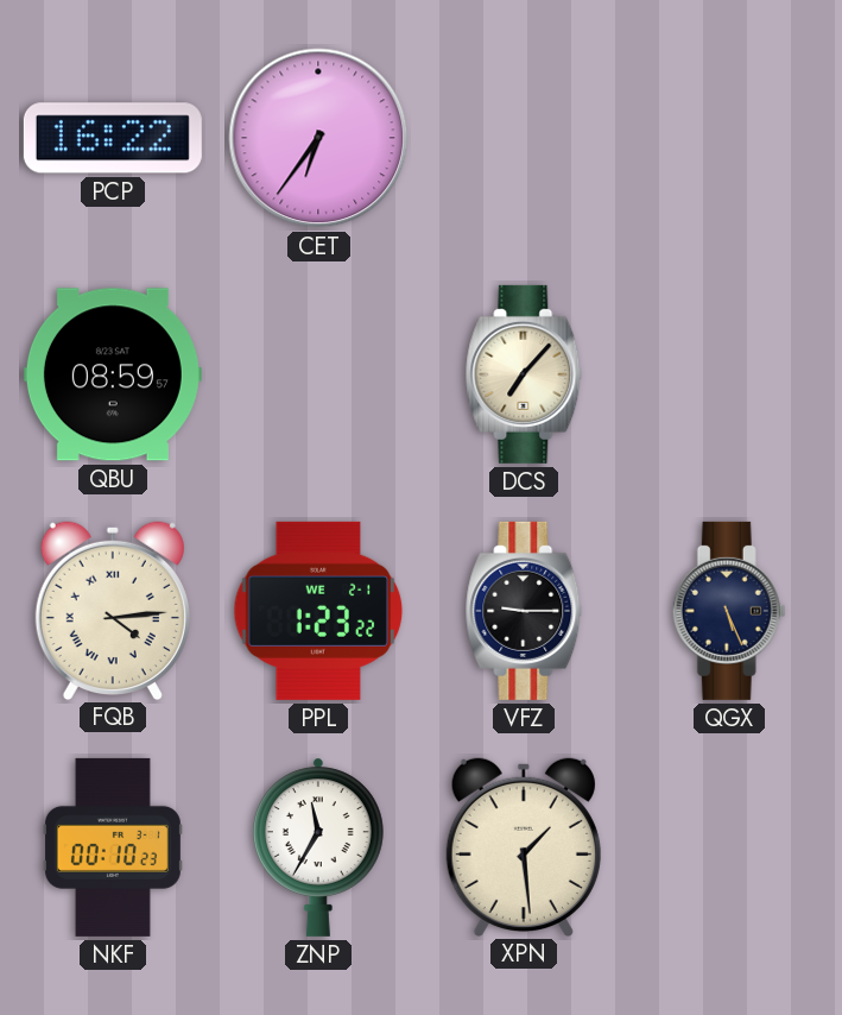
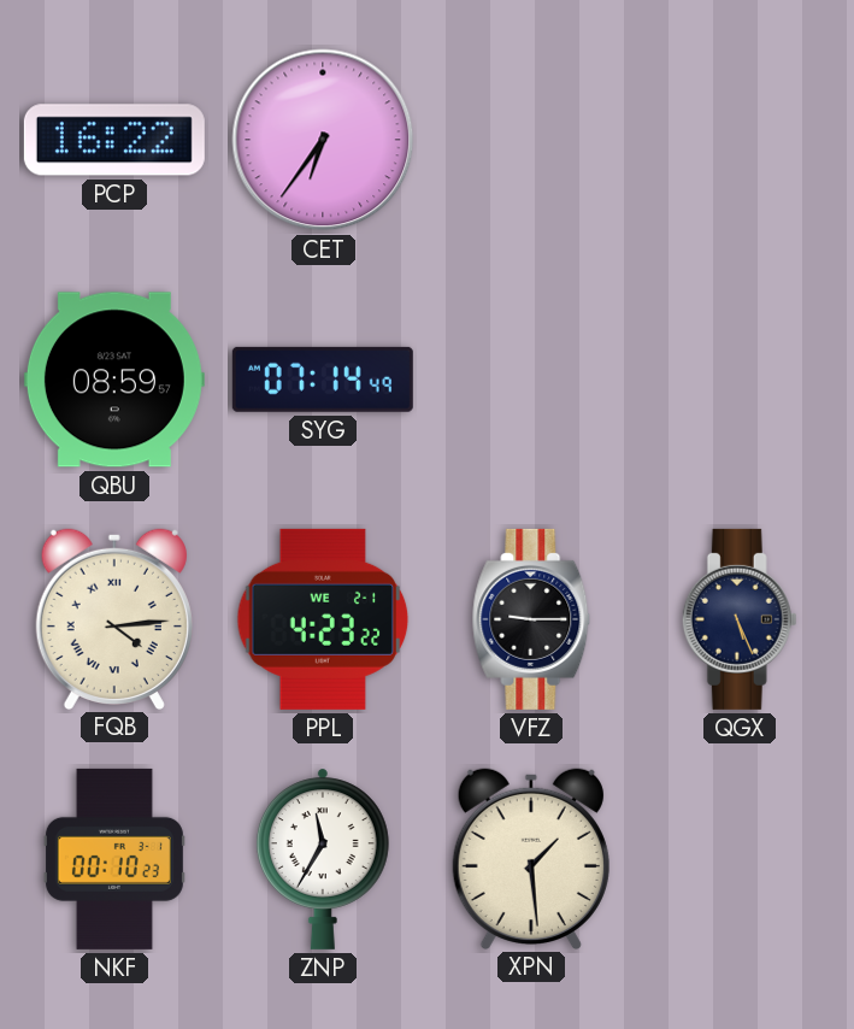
SYG: none -> 07:14
DCS: 7:07 -> none
PPL: 1:23 -> 4:23
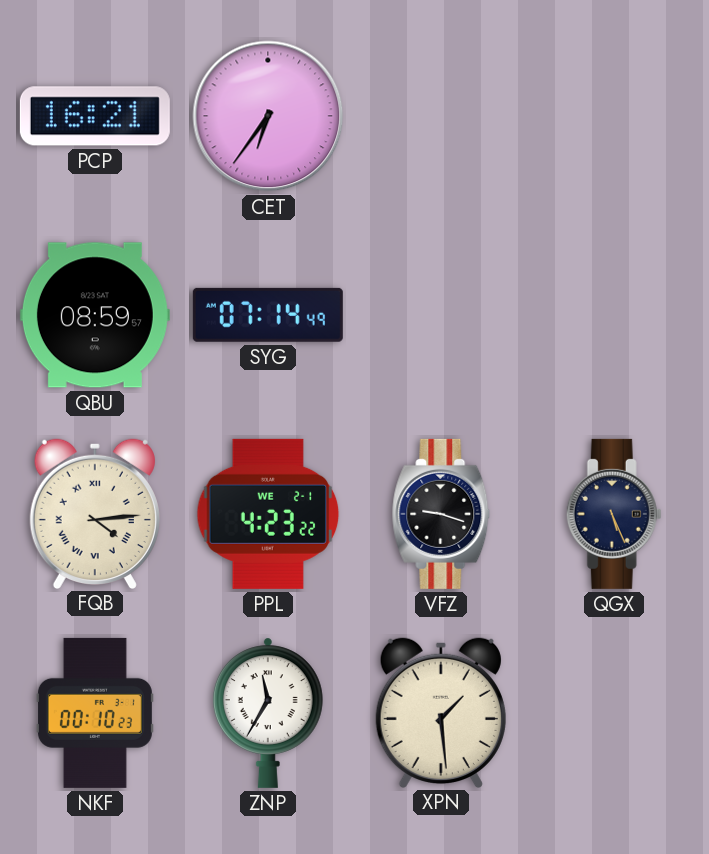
PCP: 16:22 -> 16:21
VFZ: 9:15 -> 9:18
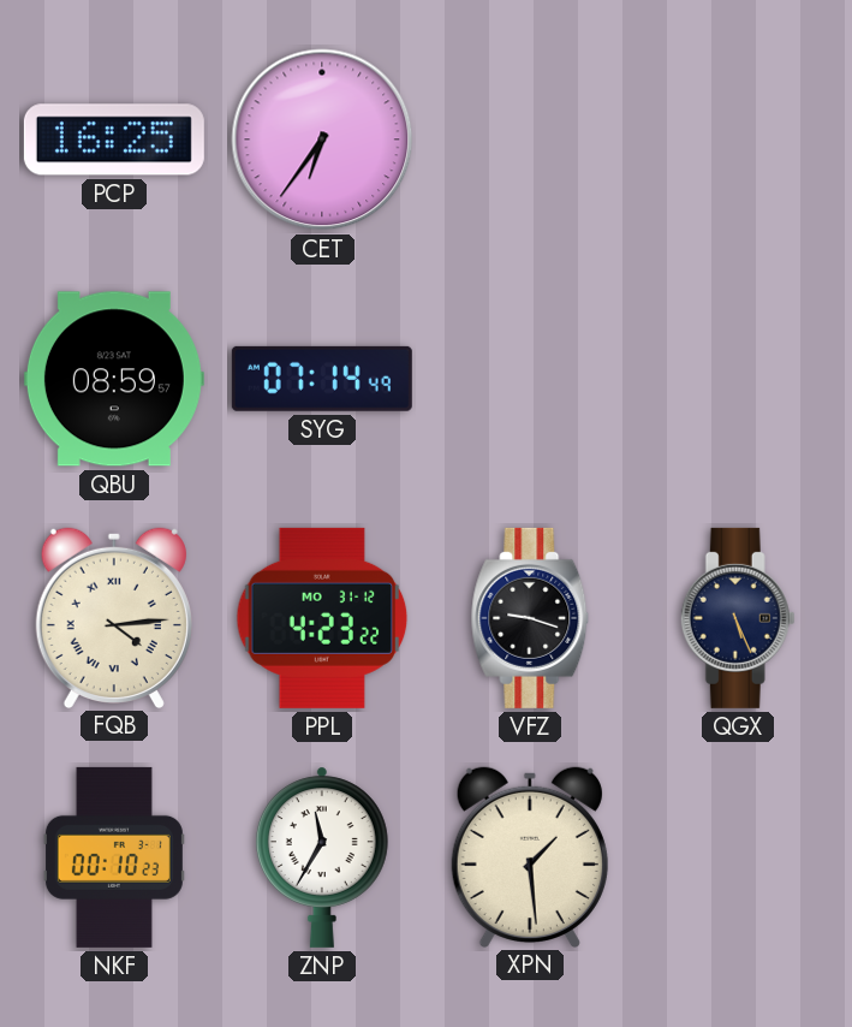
PCP: 16:21 -> 16:25
PPL date: WE 2-1 -> MO 31-12
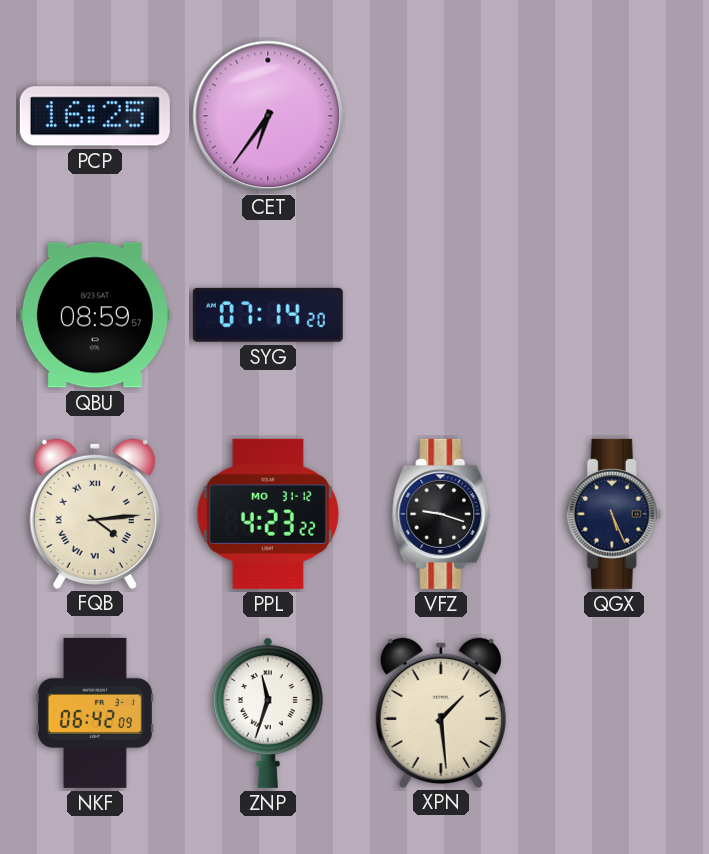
SYG: 07:14:49 -> 07:14:20
NKF: 00:10 -> 06:42
ZNP: 11:35 -> 11:33
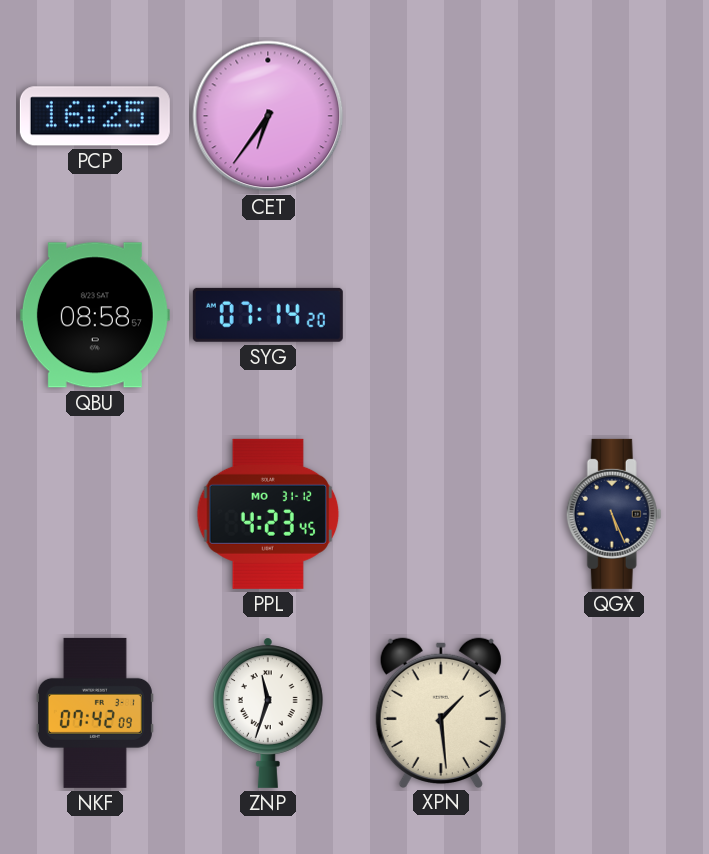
QBU: 08:59 -> 08:58
FQB: 4:14 -> none
PPL: 4:23:22 -> 4:23:45
VFZ: 9:18 -> none
NKF: 06:42 -> 07:42
